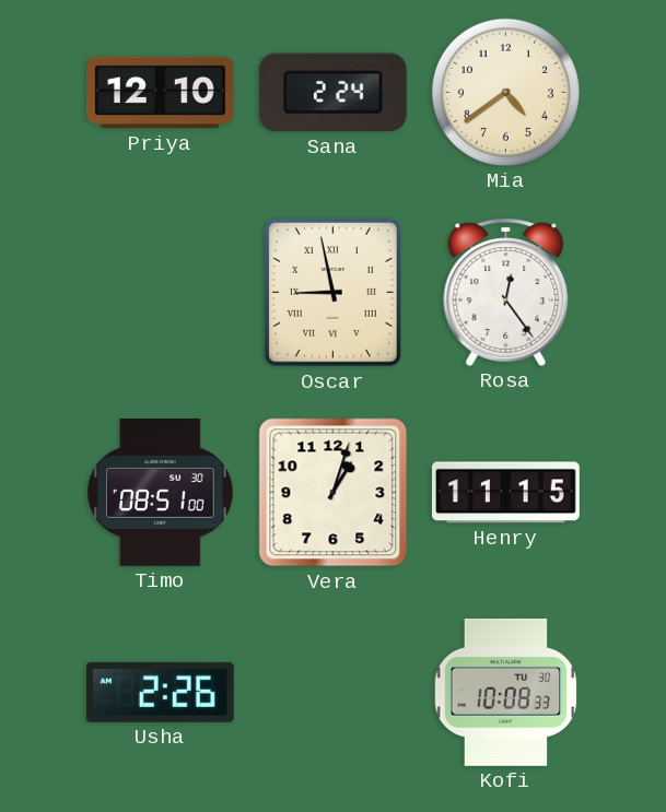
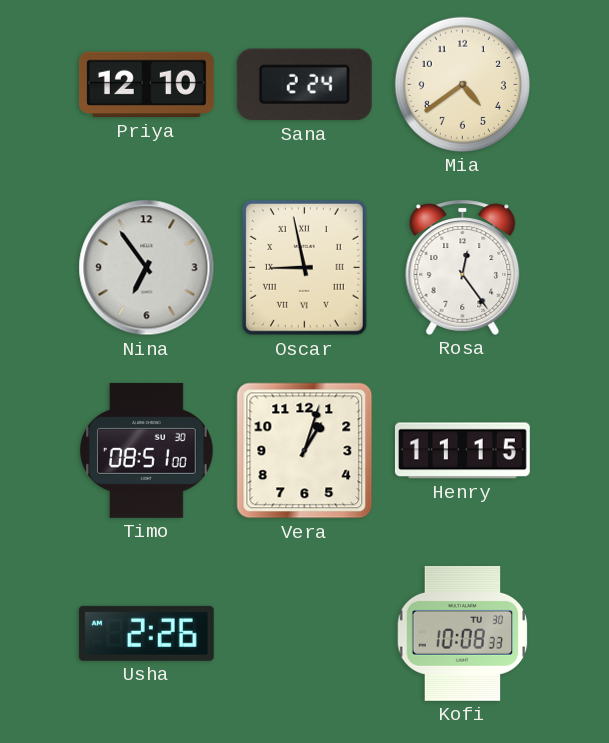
Nina: none -> 6:54
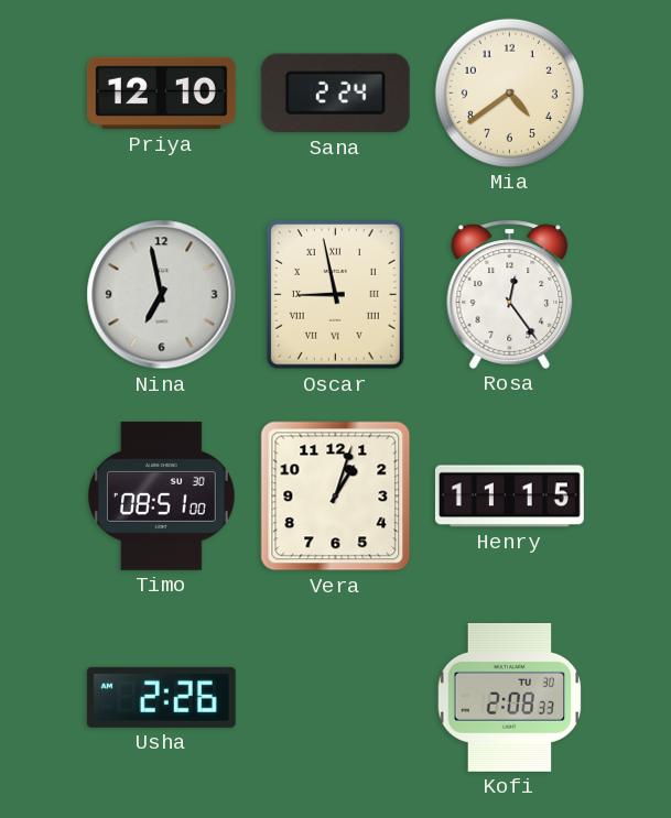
Nina: 6:54 -> 6:58
Kofi: 10:08 -> 2:08
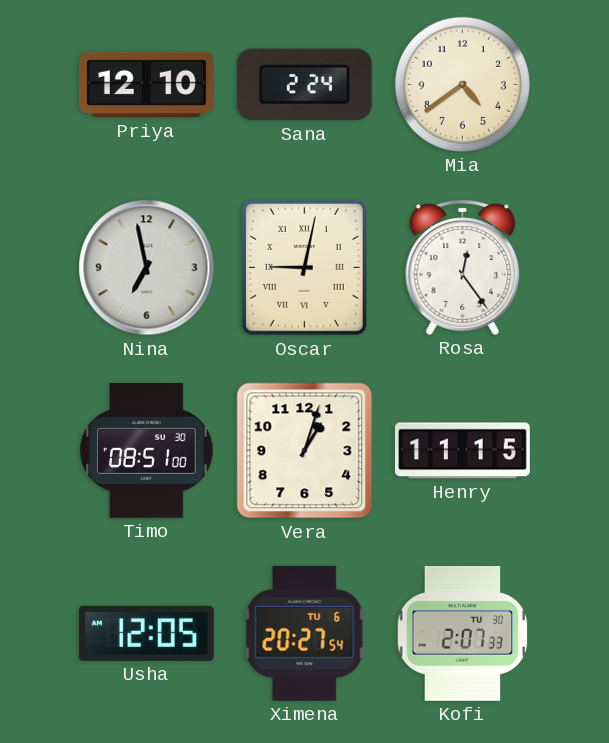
Oscar: 8:58 -> 9:02
Usha: 2:26 -> 12:05
Ximena: none -> 20:27
Kofi: 2:08 -> 2:07
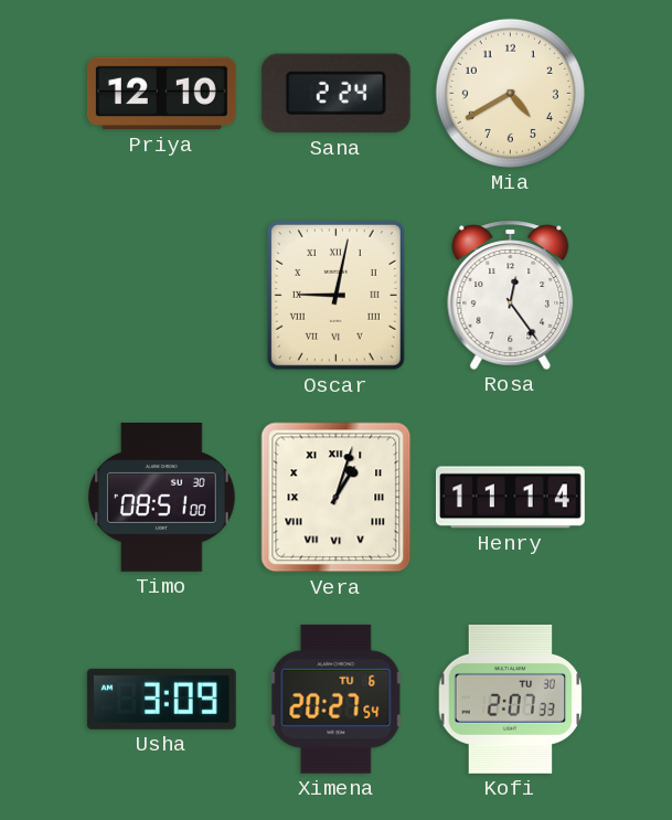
Mia: 4:39 -> 4:40
Nina: 6:58 -> none
Vera numerals: Arabic -> Roman
Henry: 11:15 -> 11:14
Usha: 12:05 -> 3:09
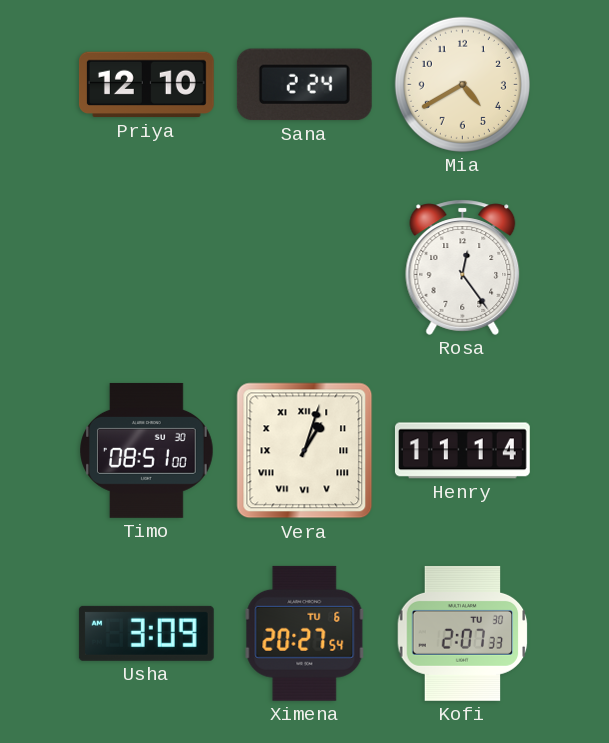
Oscar: 9:02 -> none
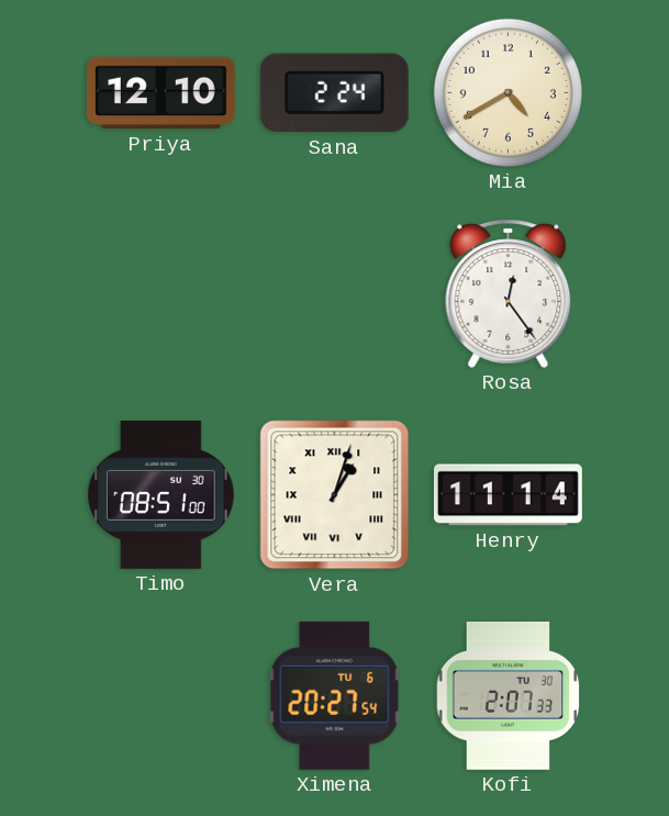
Usha: 3:09 -> none
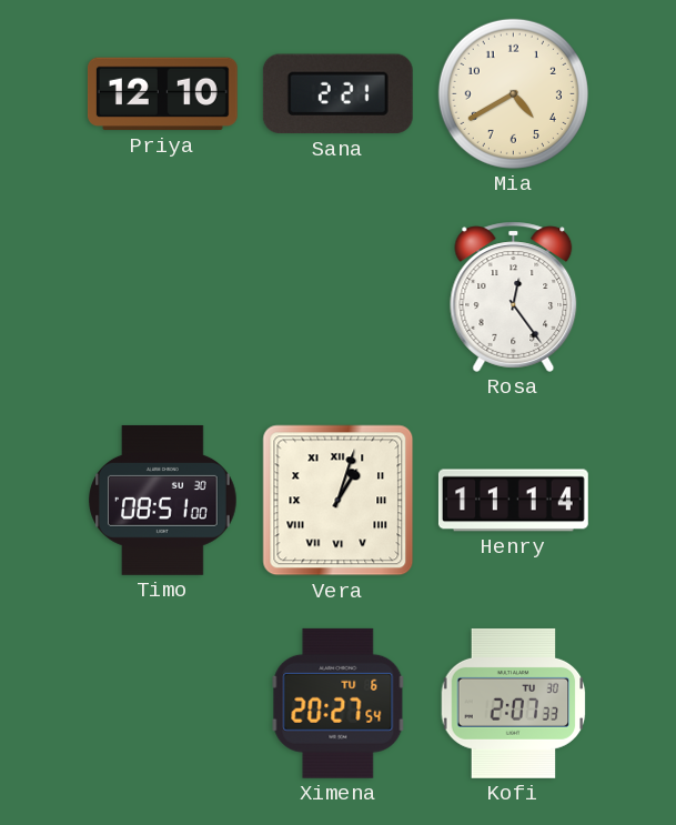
Sana: 2:24 -> 2:21
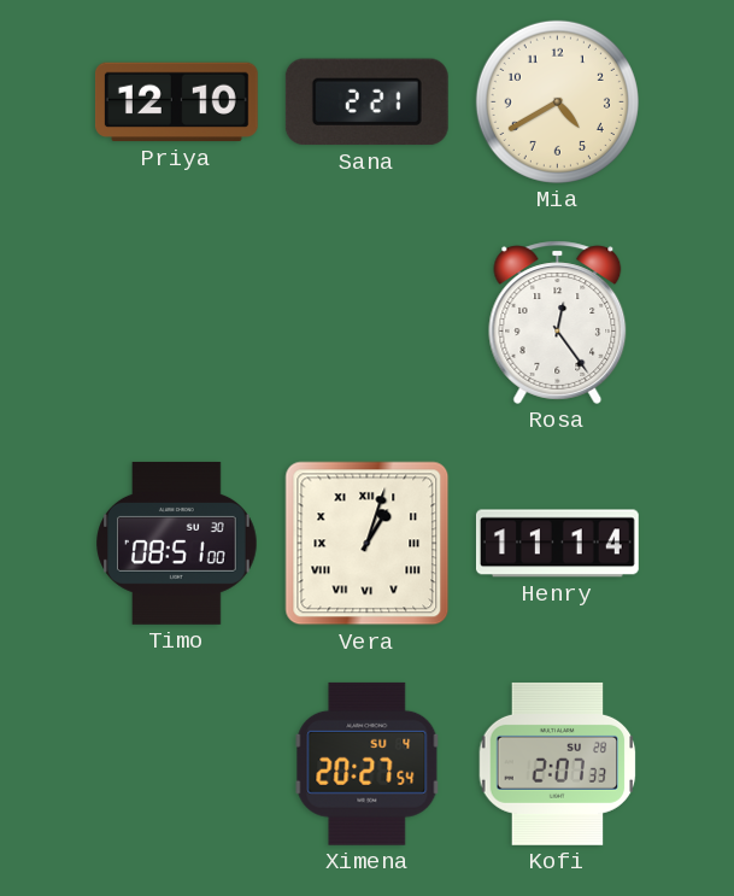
Ximena date: TU 6 -> SU 4
Kofi date: TU 30 -> SU 28
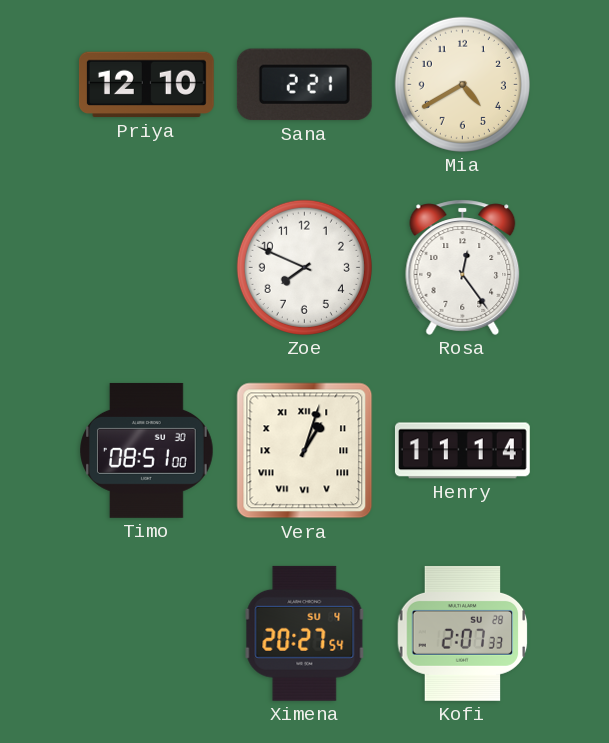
Zoe: none -> 7:49
